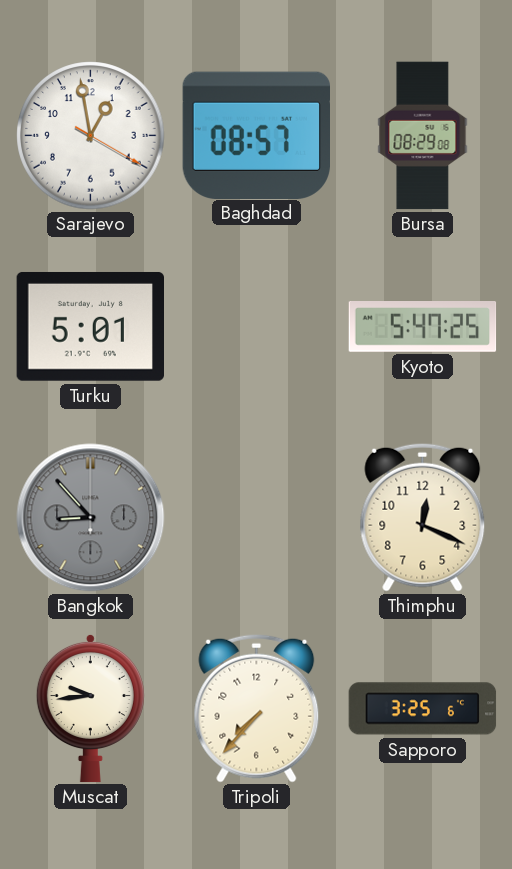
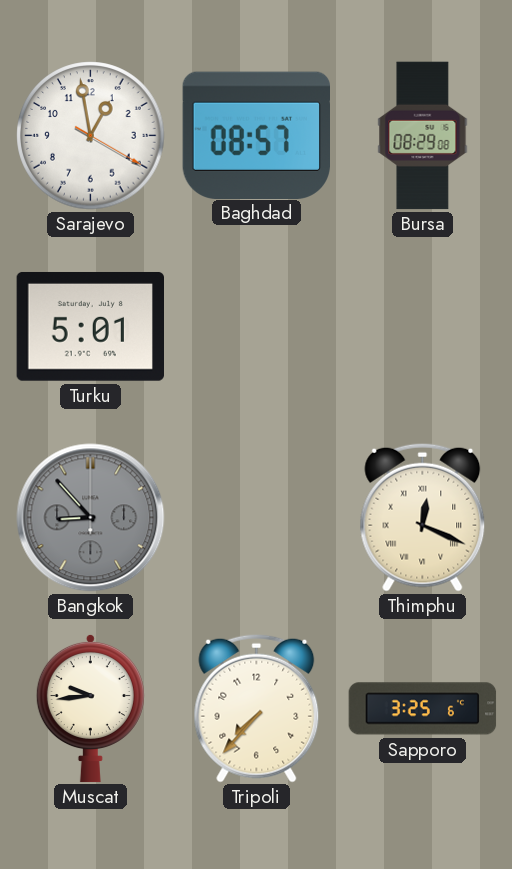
Kyoto: 5:47 -> none
Thimphu numerals: Arabic -> Roman
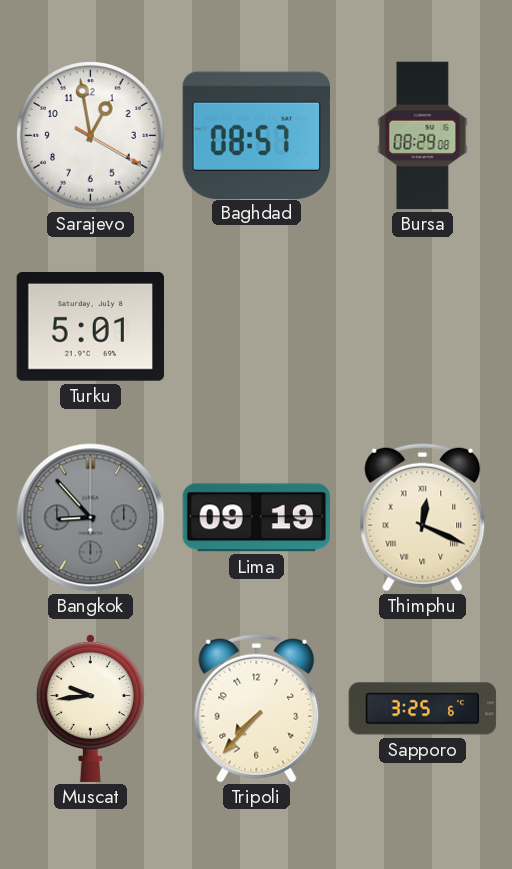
Lima: none -> 09:19
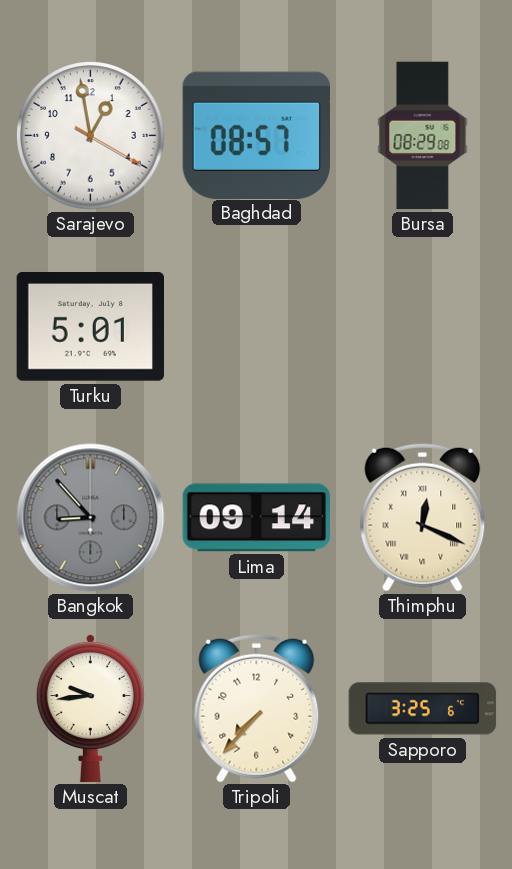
Lima: 09:19 -> 09:14
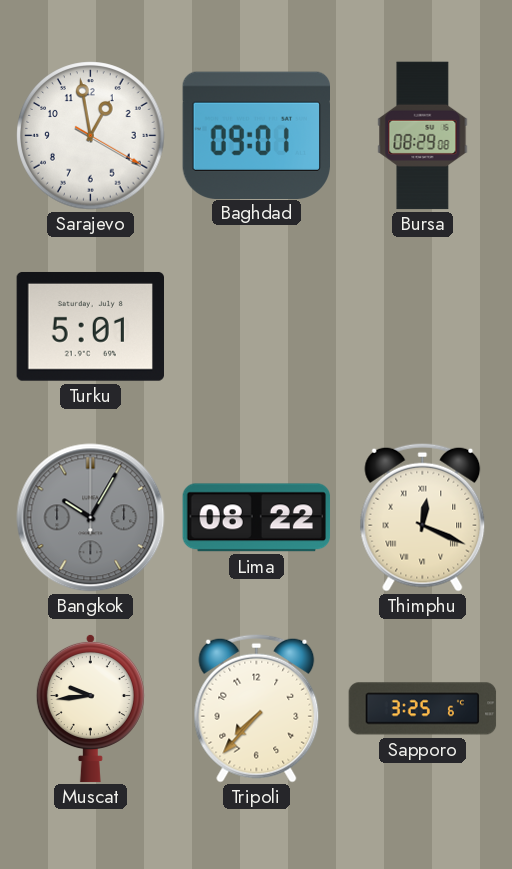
Baghdad: 08:57 -> 09:01
Bangkok: 8:53 -> 10:05
Lima: 09:14 -> 08:22
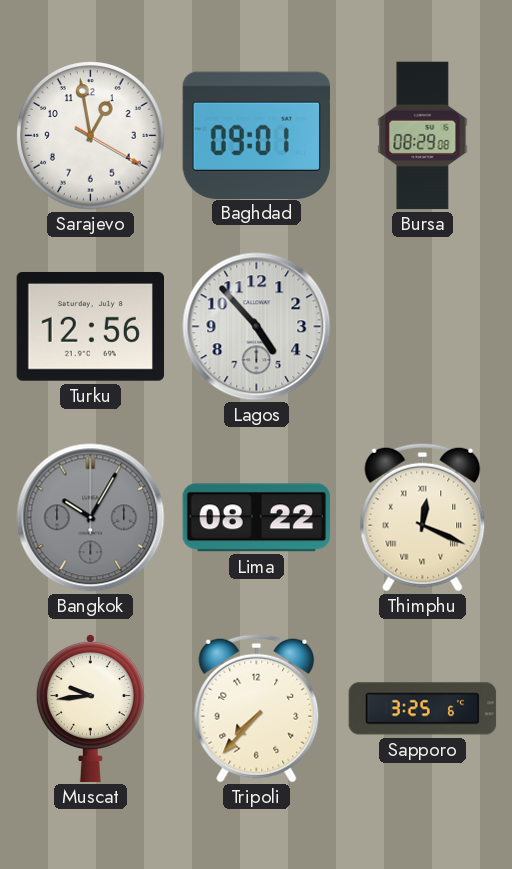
Turku: 5:01 -> 12:56
Lagos: none -> 4:53
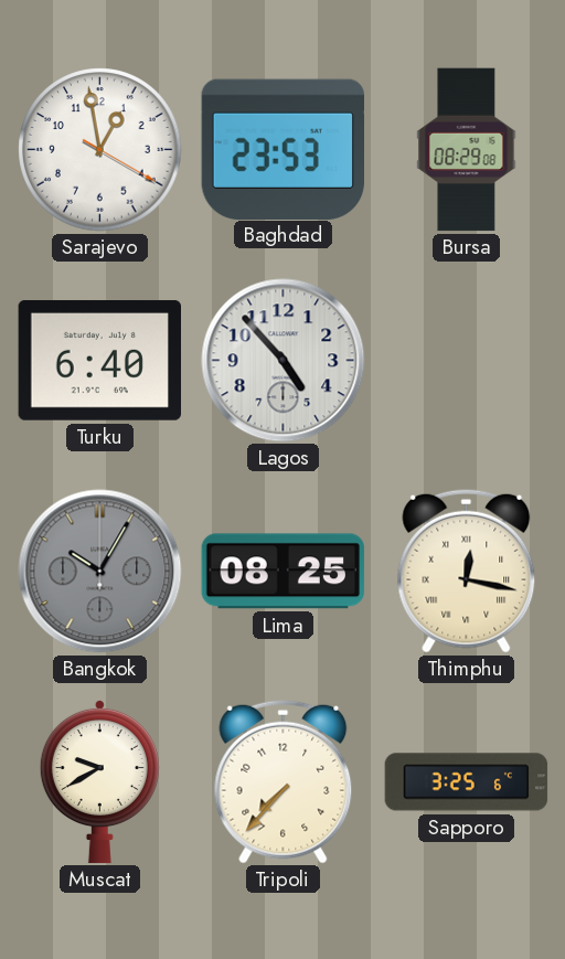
Baghdad: 09:01 -> 23:53
Turku: 12:56 -> 6:40
Lima: 08:22 -> 08:25
Thimphu: 12:19 -> 12:17
Muscat: 9:44 -> 9:40
